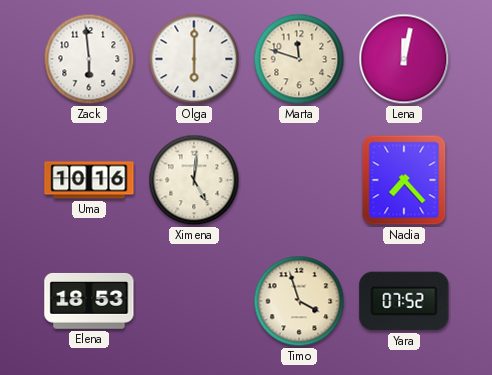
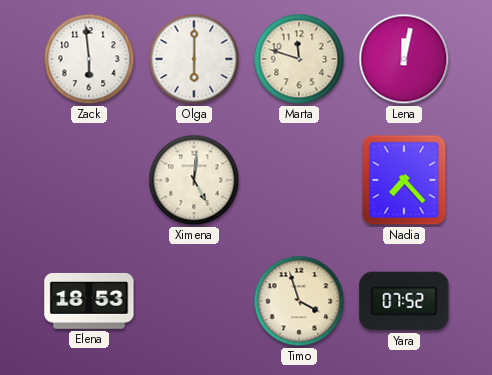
Uma: 10:16 -> none
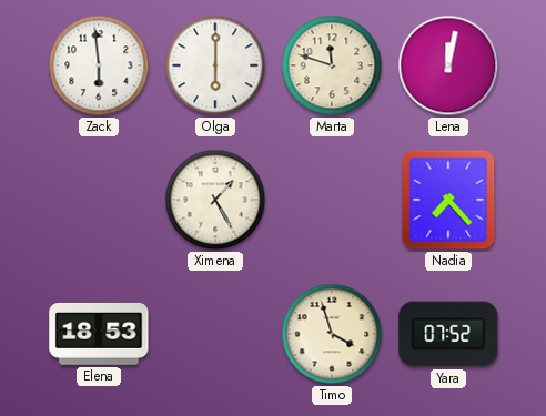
Ximena: 5:01 -> 1:25
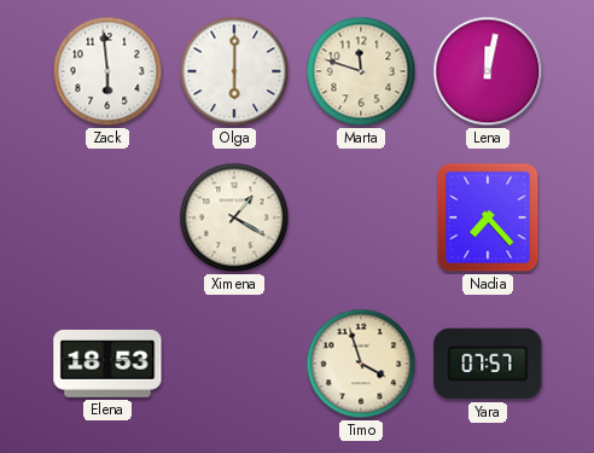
Ximena: 1:25 -> 1:20
Yara: 07:52 -> 07:57
